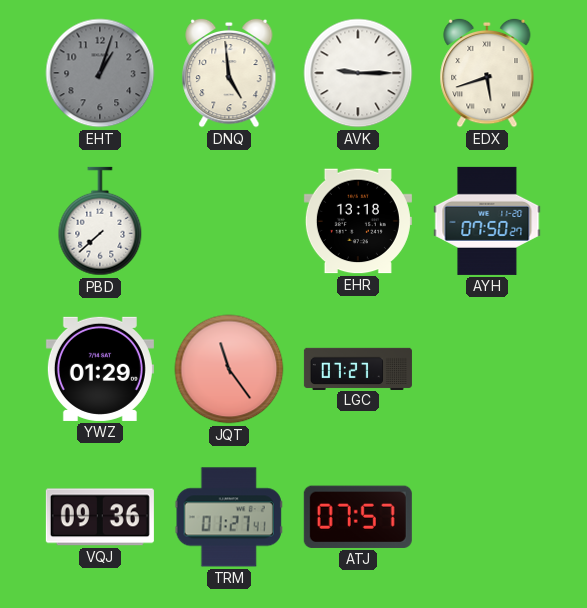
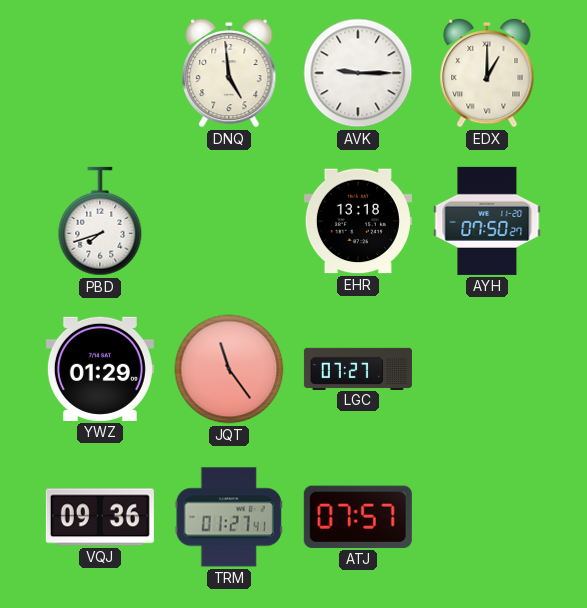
EHT: 1:03 -> none
EDX: 5:42 -> 1:00
PBD: 7:38 -> 7:42
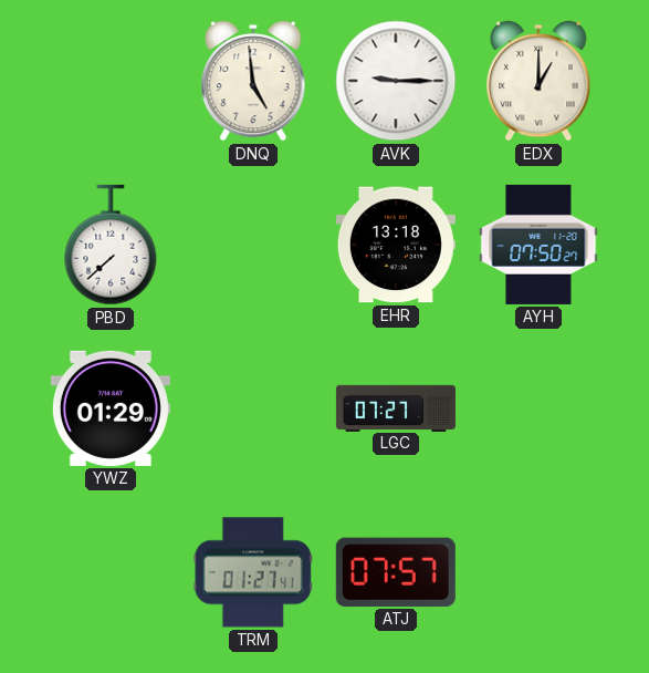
PBD: 7:42 -> 7:38
JQT: 11:24 -> none
VQJ: 09:36 -> none
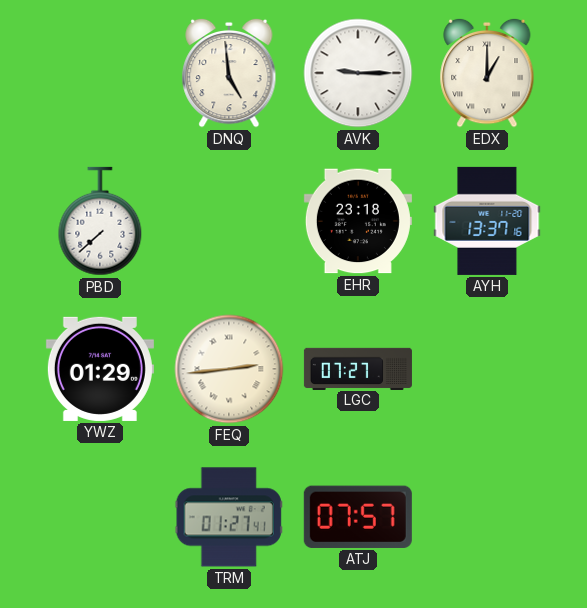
EHR: 13:18 -> 23:18
AYH: 07:50 -> 13:37
FEQ: none -> 2:44
